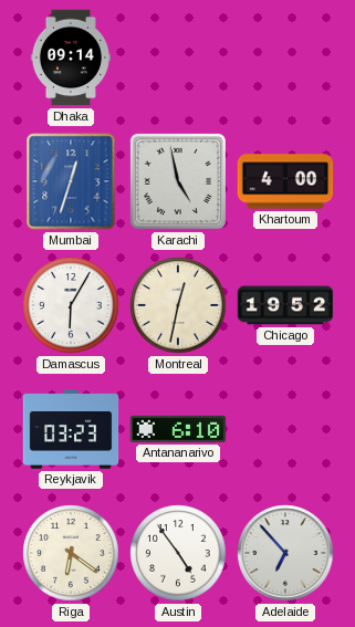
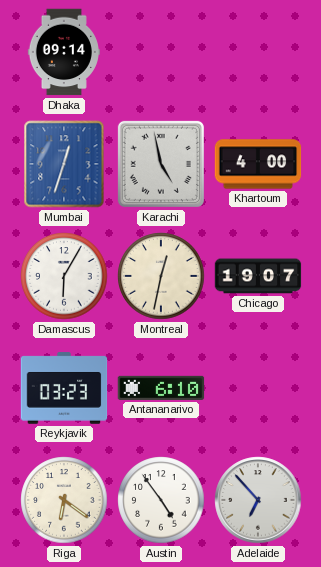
Chicago: 19:52 -> 19:07
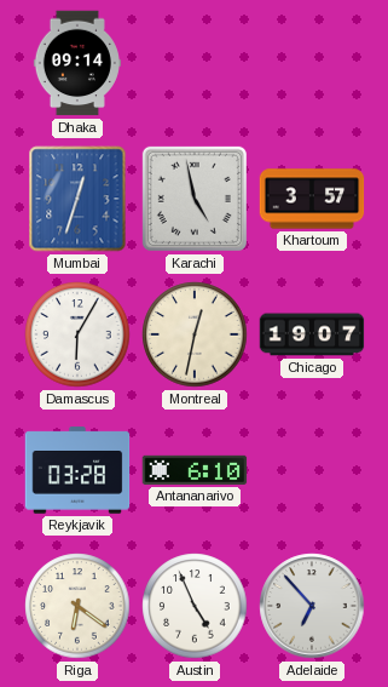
Khartoum: 4:00 -> 3:57
Reykjavik: 03:23 -> 03:28
Austin: 4:54 -> 4:56
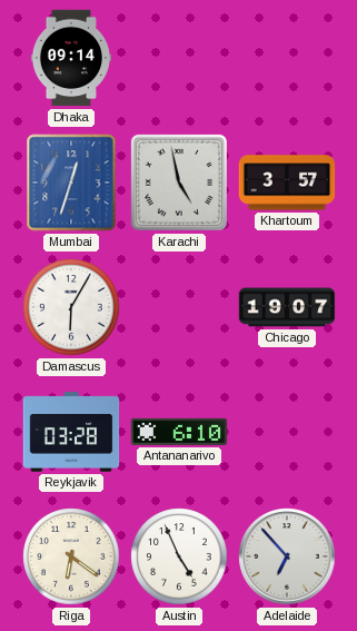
Montreal: 12:32 -> none
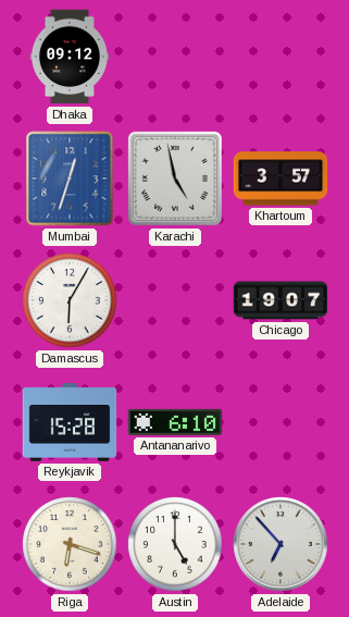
Dhaka: 09:14 -> 09:12
Reykjavik: 03:28 -> 15:28
Riga: 6:21 -> 6:18
Austin: 4:56 -> 5:00
